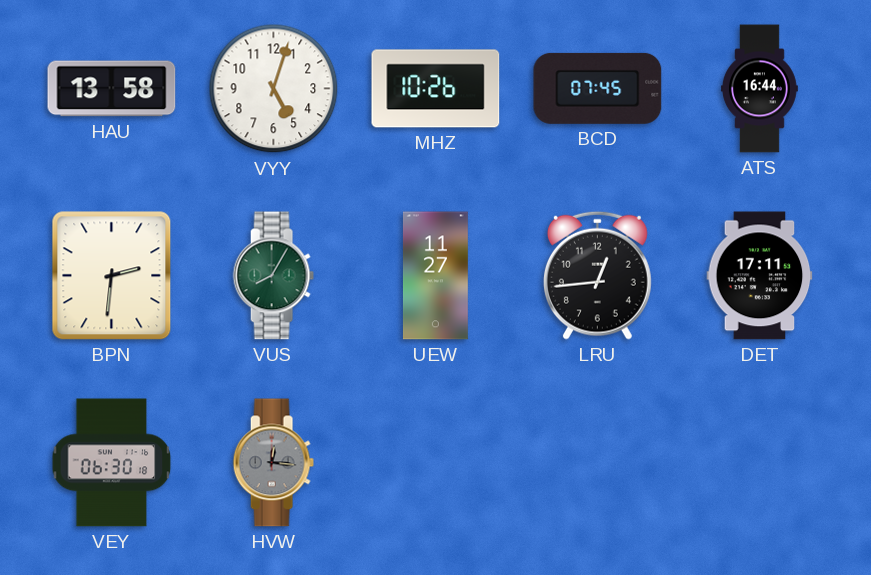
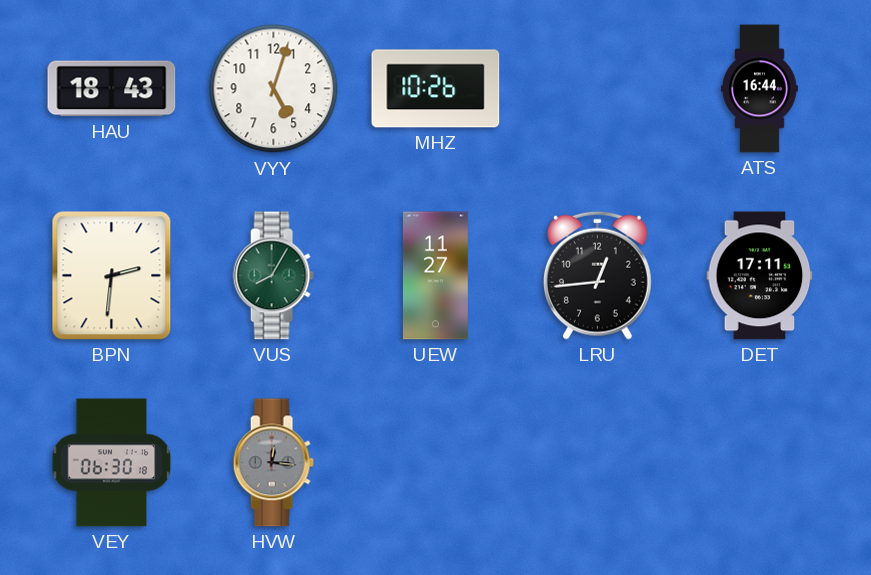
HAU: 13:58 -> 18:43
BCD: 07:45 -> none
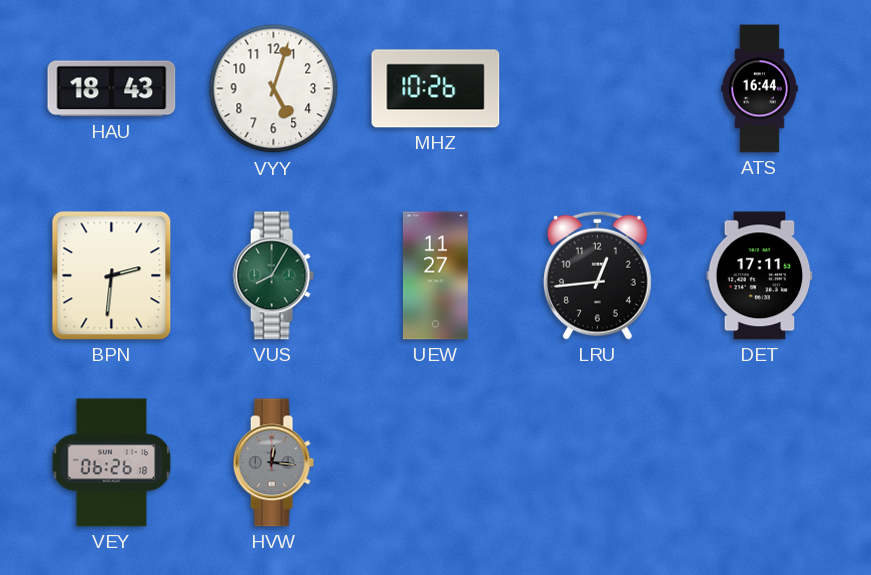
VEY: 06:30 -> 06:26
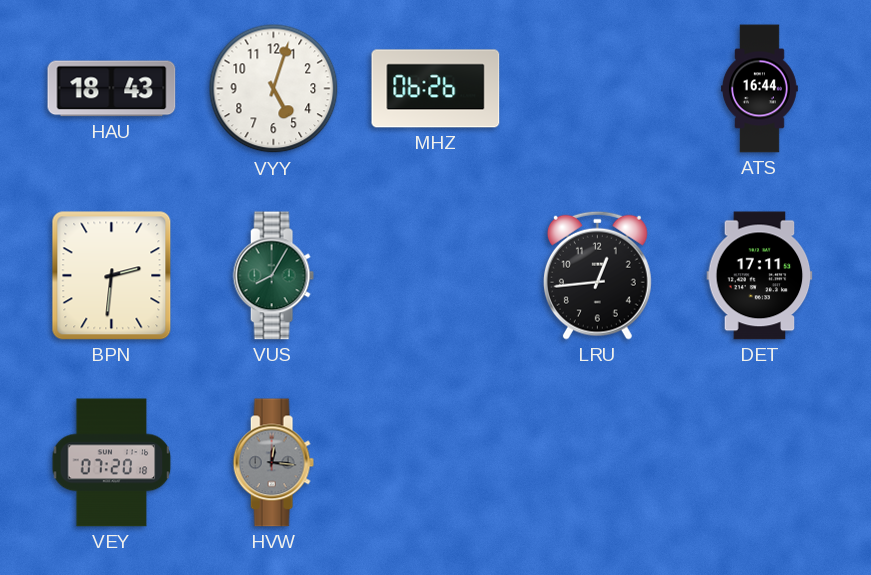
MHZ: 10:26 -> 06:26
UEW: 11:27 -> none
VEY: 06:26 -> 07:20
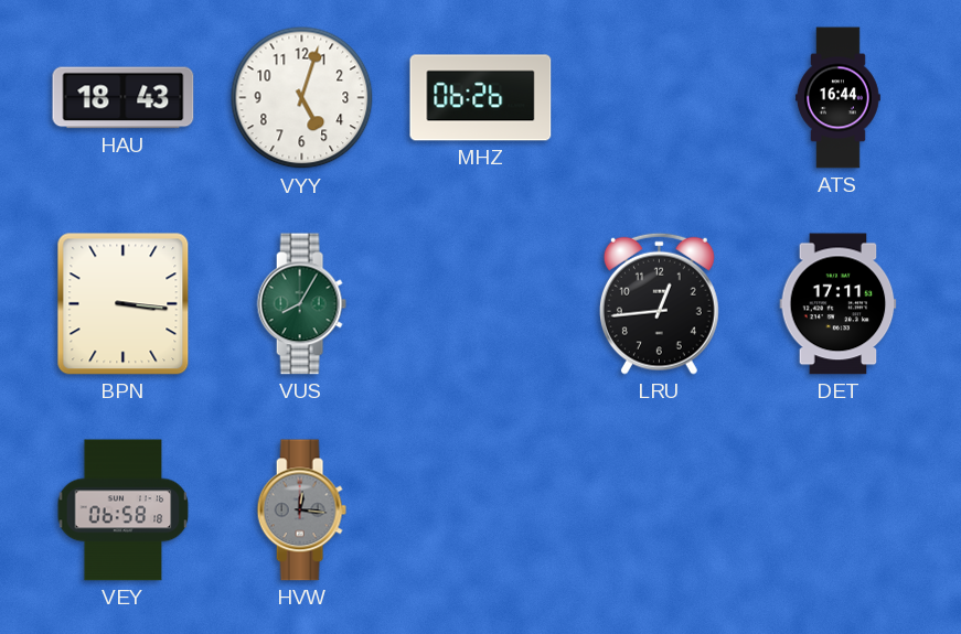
BPN: 2:31 -> 3:16
VEY: 07:20 -> 06:58
